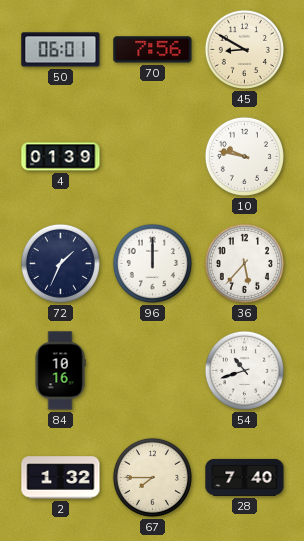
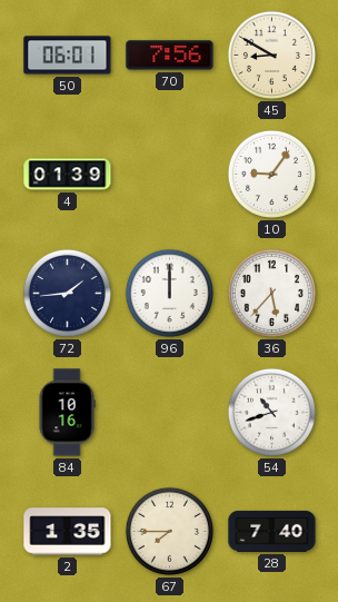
10: 9:47 -> 9:06
72: 1:34 -> 1:44
2: 1:32 -> 1:35
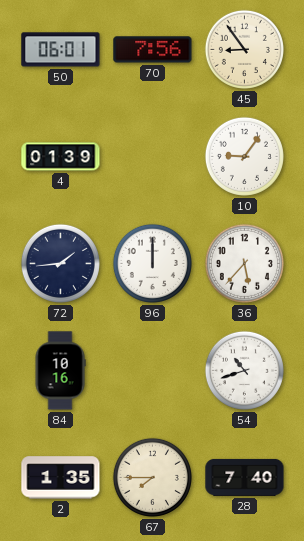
45: 8:50 -> 8:54
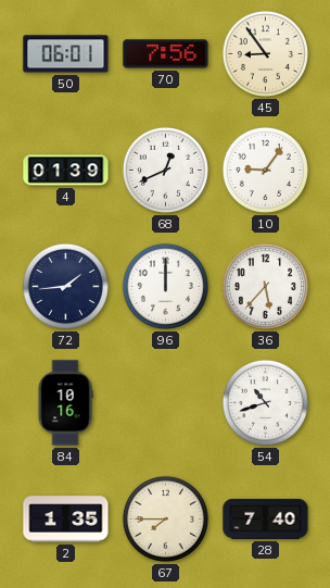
68: none -> 12:41
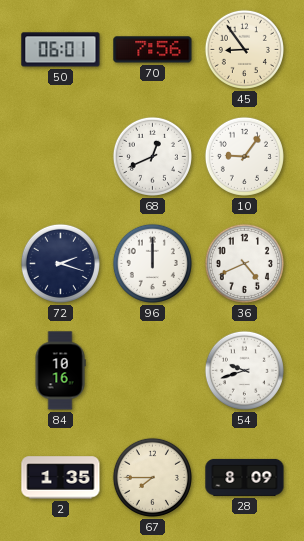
4: 01:39 -> none
72: 1:44 -> 2:18
36: 5:37 -> 4:41
54: 10:42 -> 9:42
28: 7:40 -> 8:09
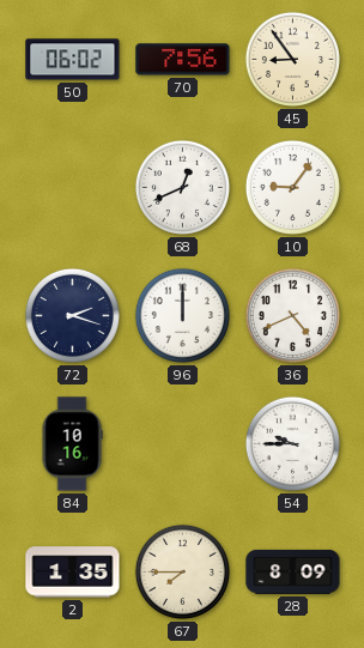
50: 06:01 -> 06:02
54: 9:42 -> 9:45
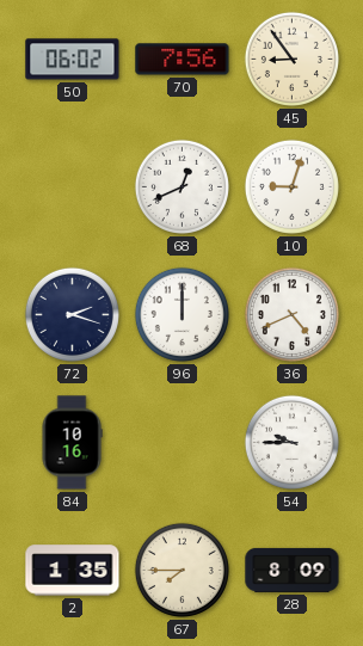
10: 9:06 -> 9:03
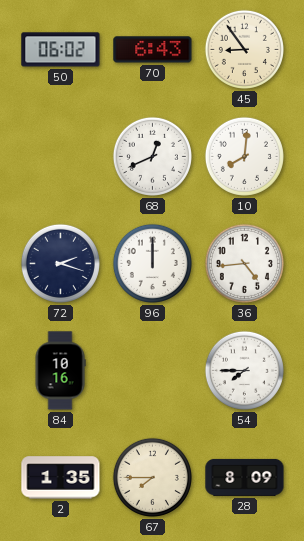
70: 7:56 -> 6:43
10: 9:03 -> 8:01
36: 4:41 -> 4:44
54: 9:45 -> 7:45
